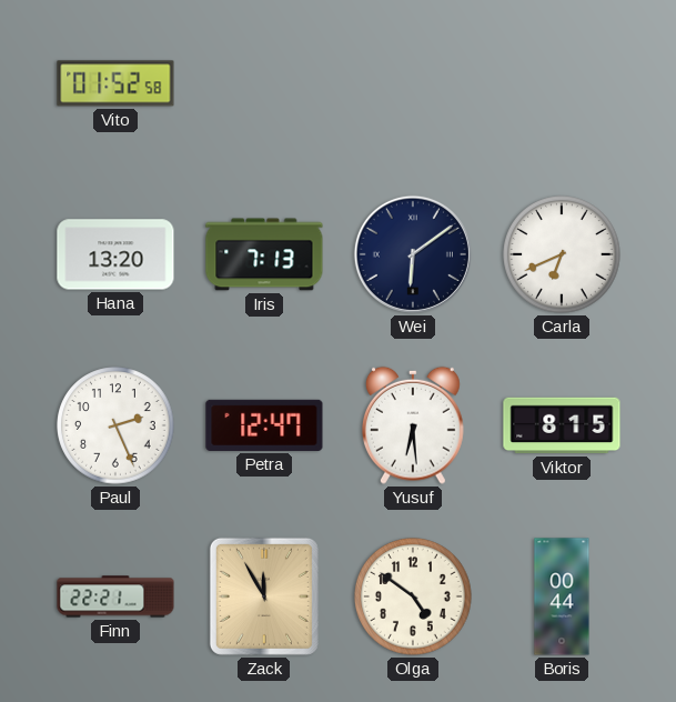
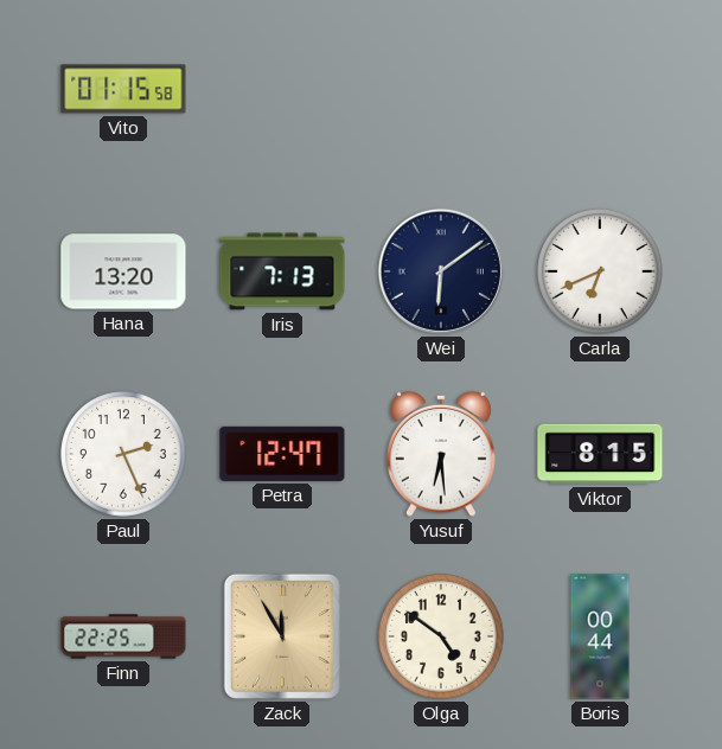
Vito: 01:52 -> 01:15
Finn: 22:21 -> 22:25
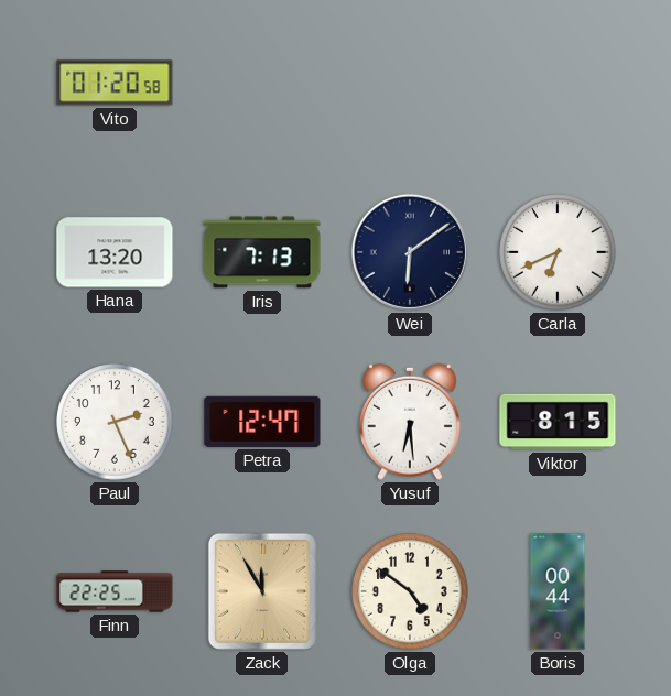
Vito: 01:15 -> 01:20
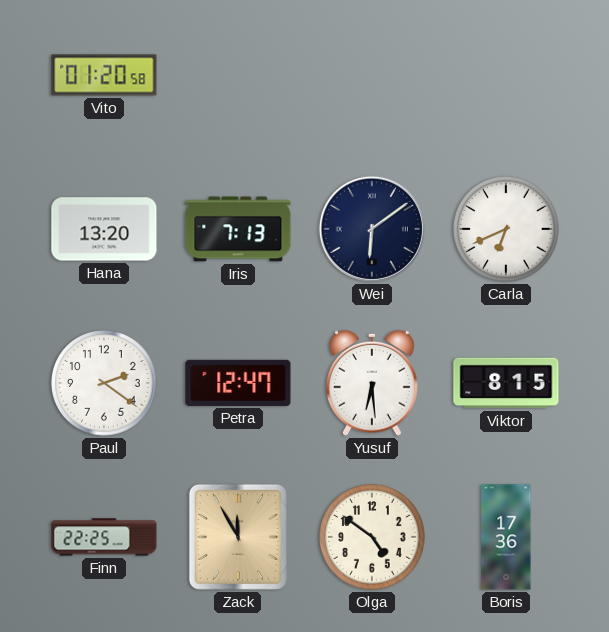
Paul: 2:26 -> 2:21
Boris: 00:44 -> 17:36
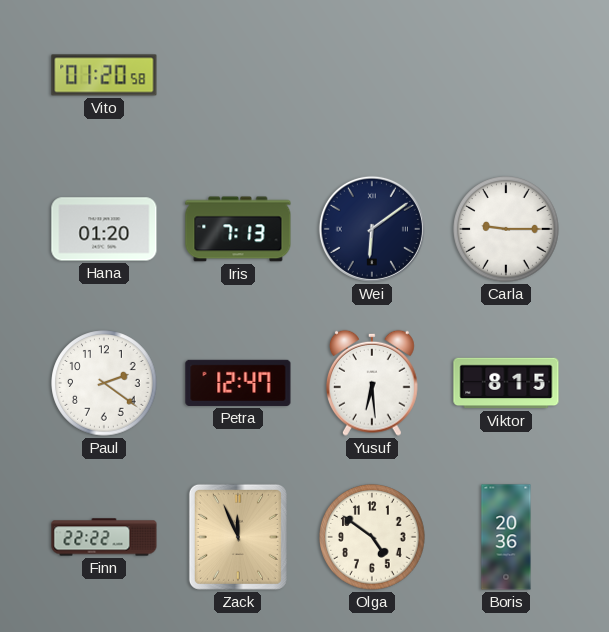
Hana: 13:20 -> 01:20
Carla: 6:41 -> 9:15
Finn: 22:25 -> 22:22
Zack: 11:55 -> 11:56
Boris: 17:36 -> 20:36
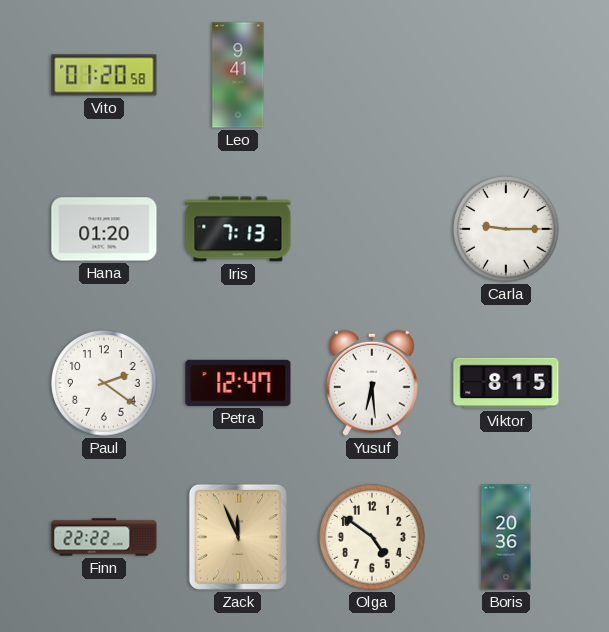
Leo: none -> 9:41
Wei: 6:09 -> none
